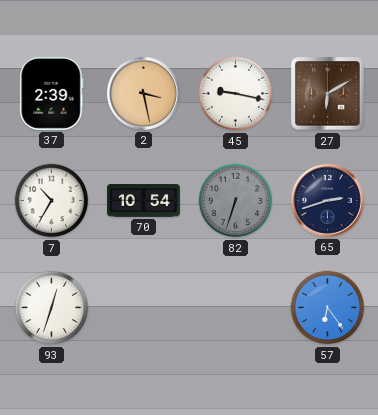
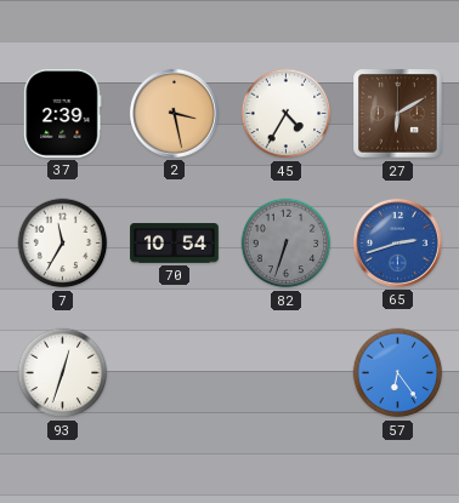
45: 9:17 -> 4:35
7: 10:35 -> 11:35
65 dial: navy -> blue
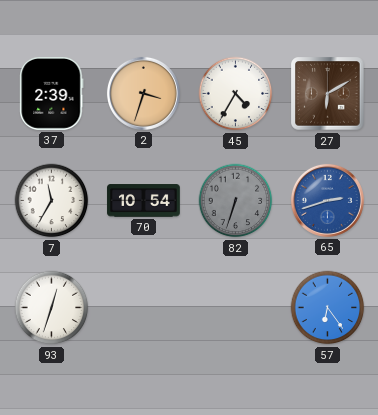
2: 3:28 -> 3:33
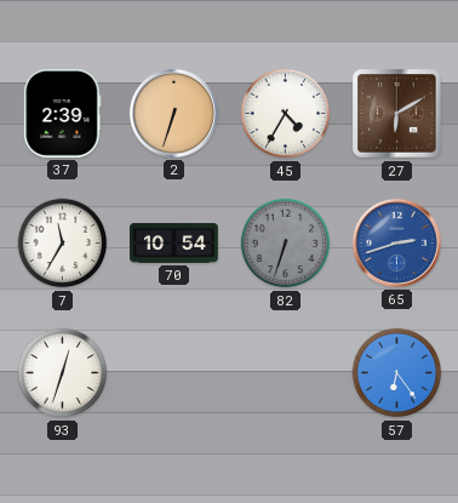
2: 3:33 -> 6:33
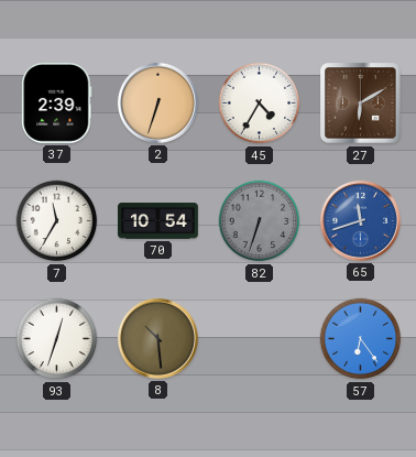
65: 2:42 -> 11:42
8: none -> 10:29
